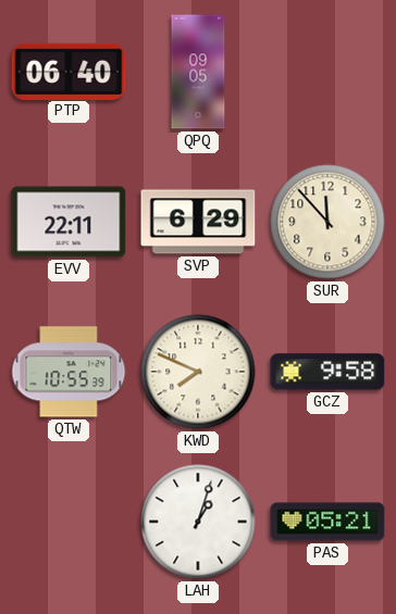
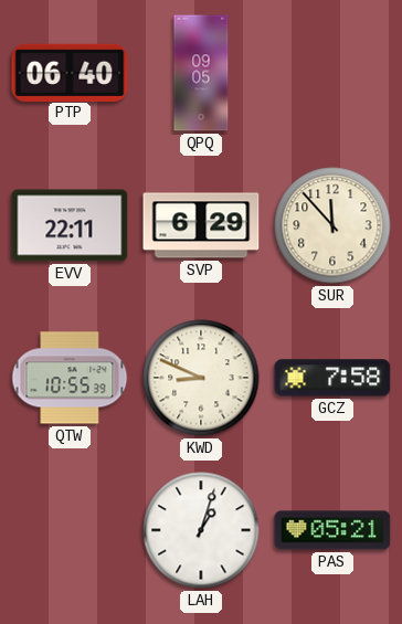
KWD: 7:49 -> 8:49
GCZ: 9:58 -> 7:58
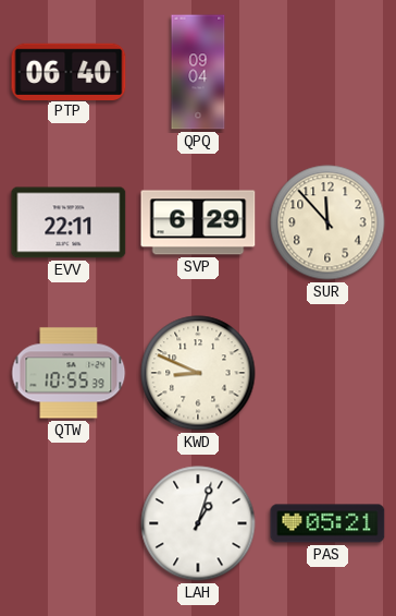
QPQ: 09:05 -> 09:04
GCZ: 7:58 -> none
